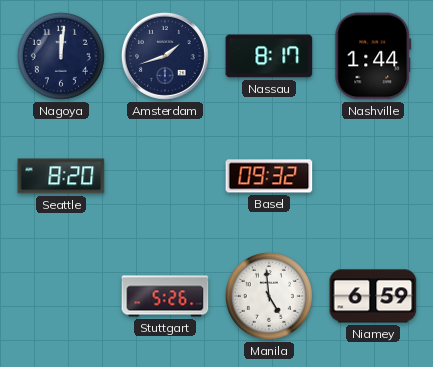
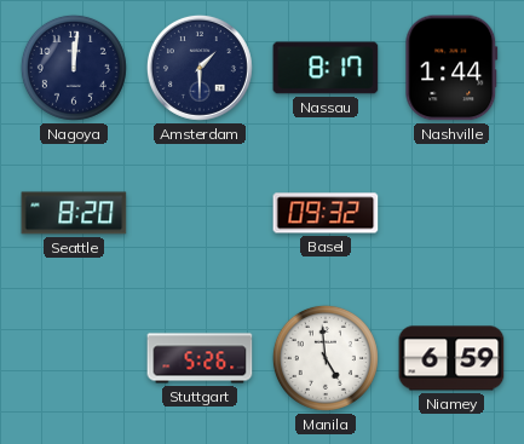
Amsterdam: 1:42 -> 1:30
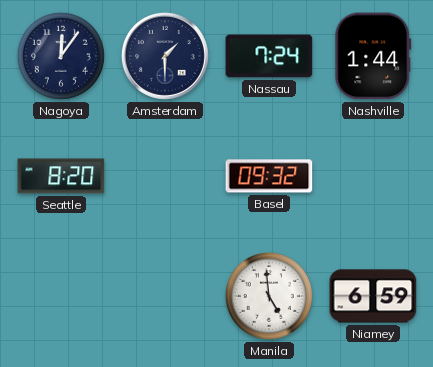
Nagoya: 12:01 -> 12:06
Nassau: 8:17 -> 7:24
Stuttgart: 5:26 -> none
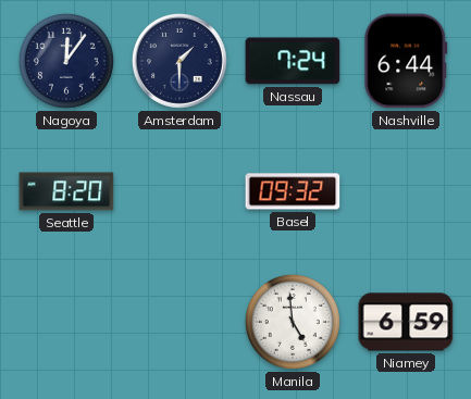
Nashville: 1:44 -> 6:44
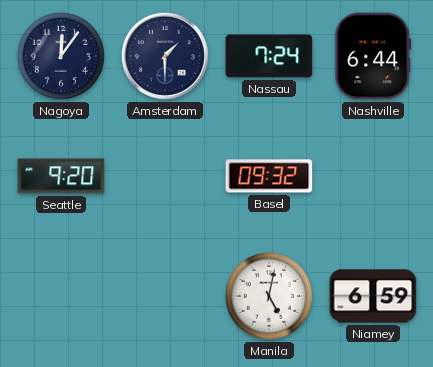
Seattle: 8:20 -> 9:20
Manila: 4:59 -> 5:02
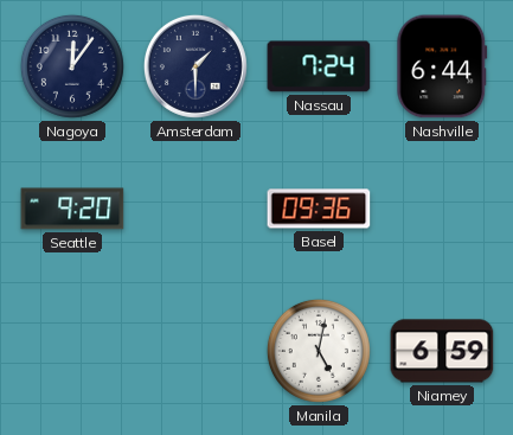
Basel: 09:32 -> 09:36
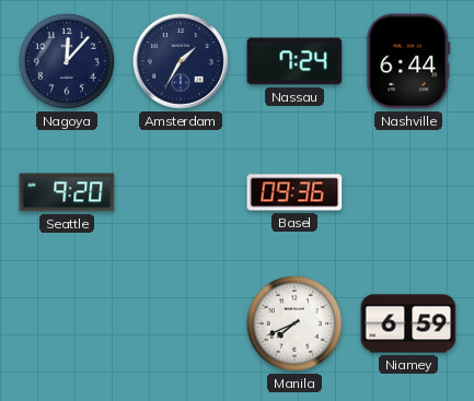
Nagoya: 12:06 -> 12:07
Amsterdam: 1:30 -> 1:35
Manila: 5:02 -> 7:41
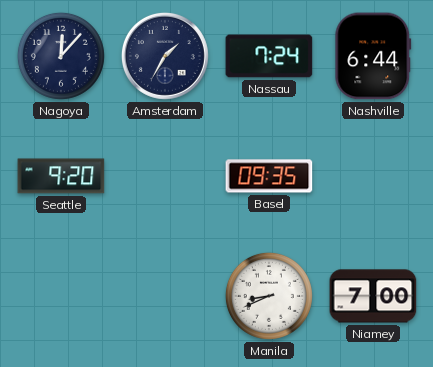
Basel: 09:36 -> 09:35
Manila: 7:41 -> 8:41
Niamey: 6:59 -> 7:00
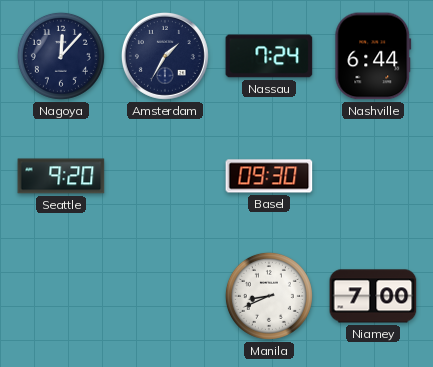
Basel: 09:35 -> 09:30
